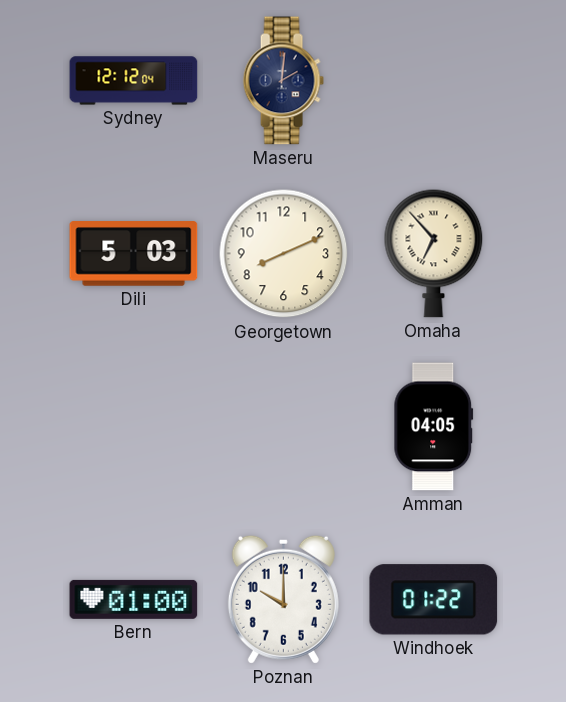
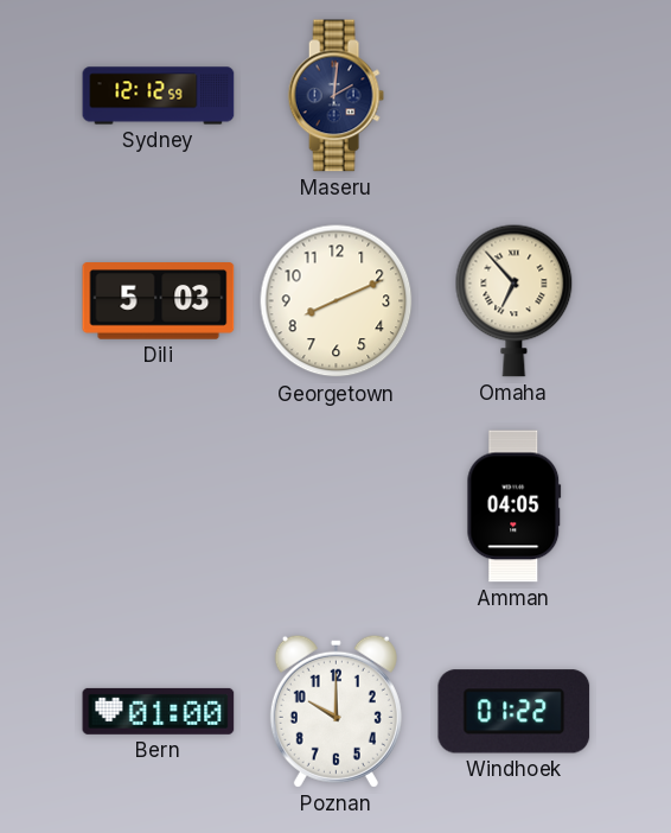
Sydney: 12:12:04 -> 12:12:59
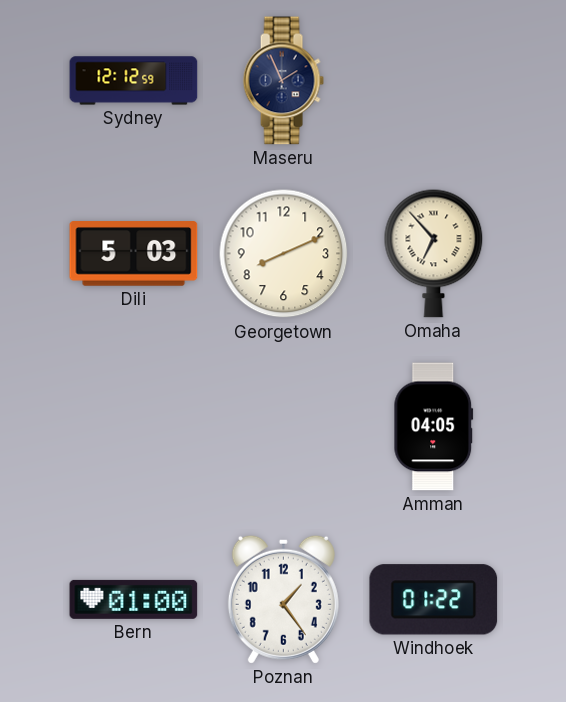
Maseru: 2:01 -> 1:56
Poznan: 10:00 -> 1:24
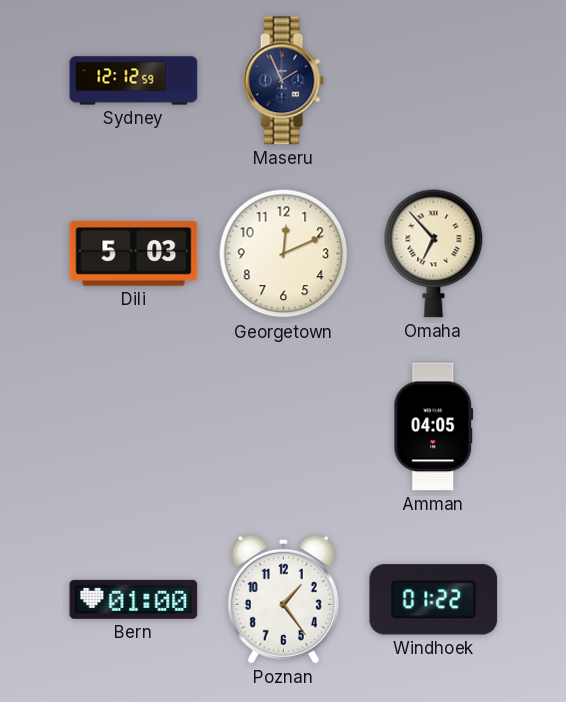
Georgetown: 8:11 -> 12:11
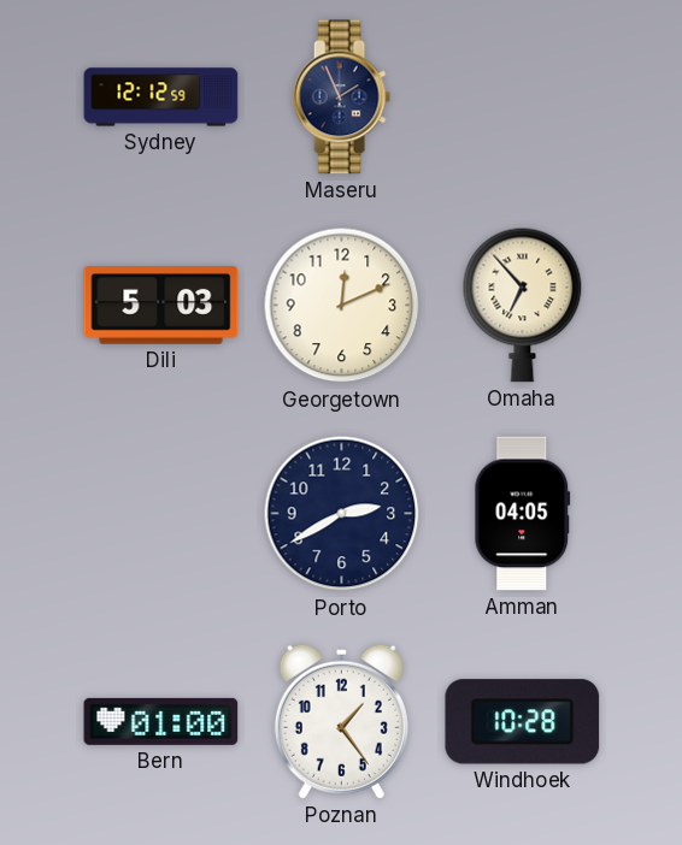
Porto: none -> 2:40
Windhoek: 01:22 -> 10:28
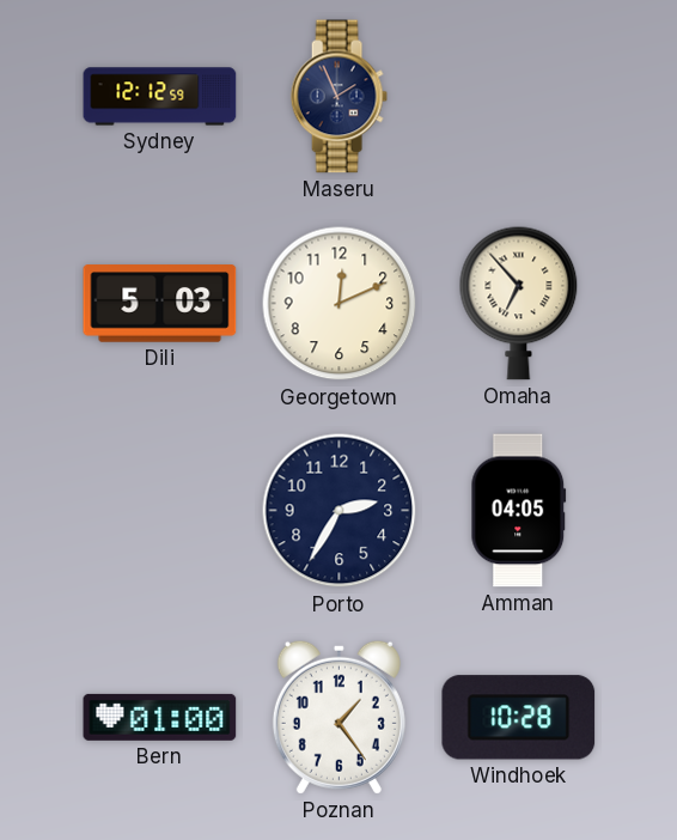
Porto: 2:40 -> 2:35
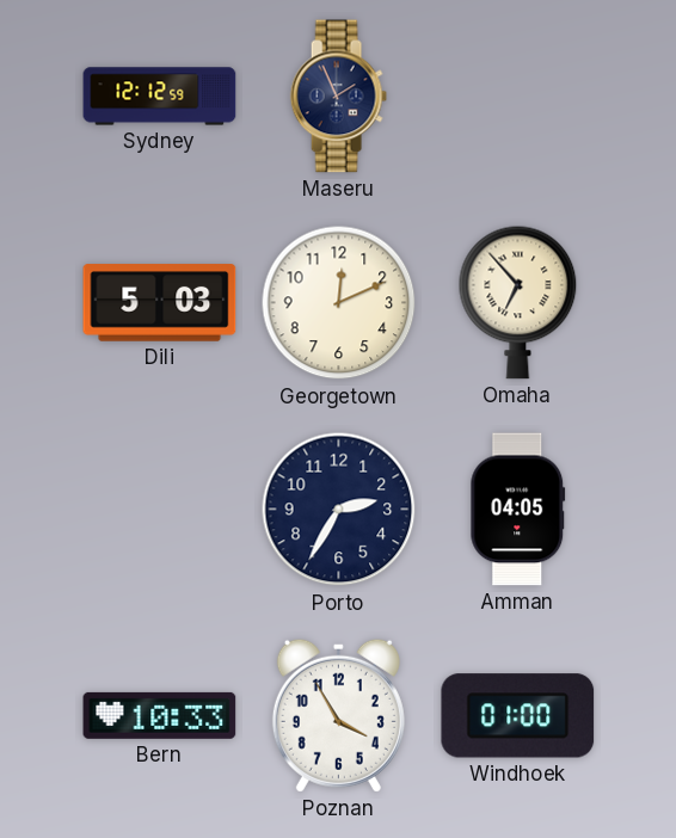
Bern: 01:00 -> 10:33
Poznan: 1:24 -> 3:55
Windhoek: 10:28 -> 01:00
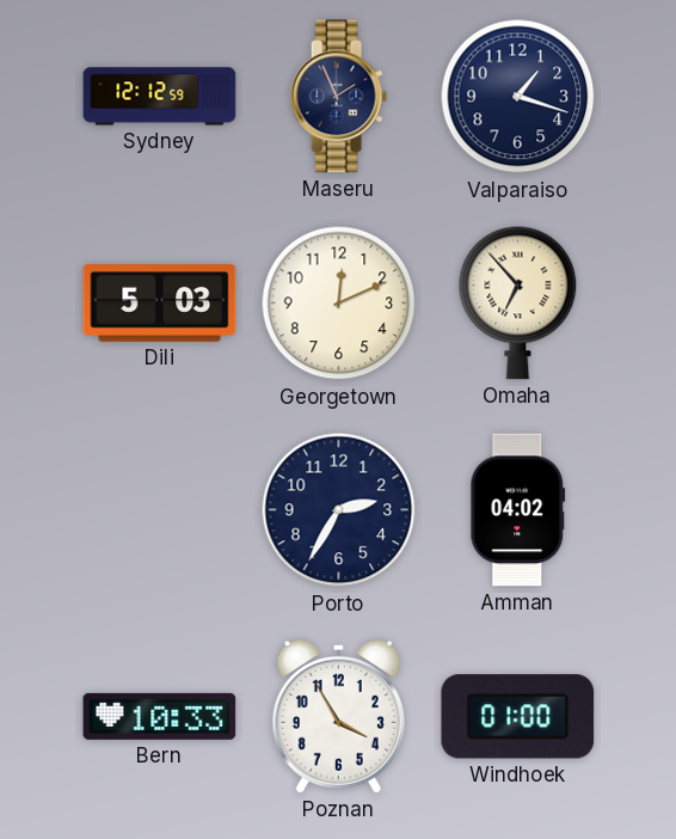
Valparaiso: none -> 1:18
Amman: 04:05 -> 04:02
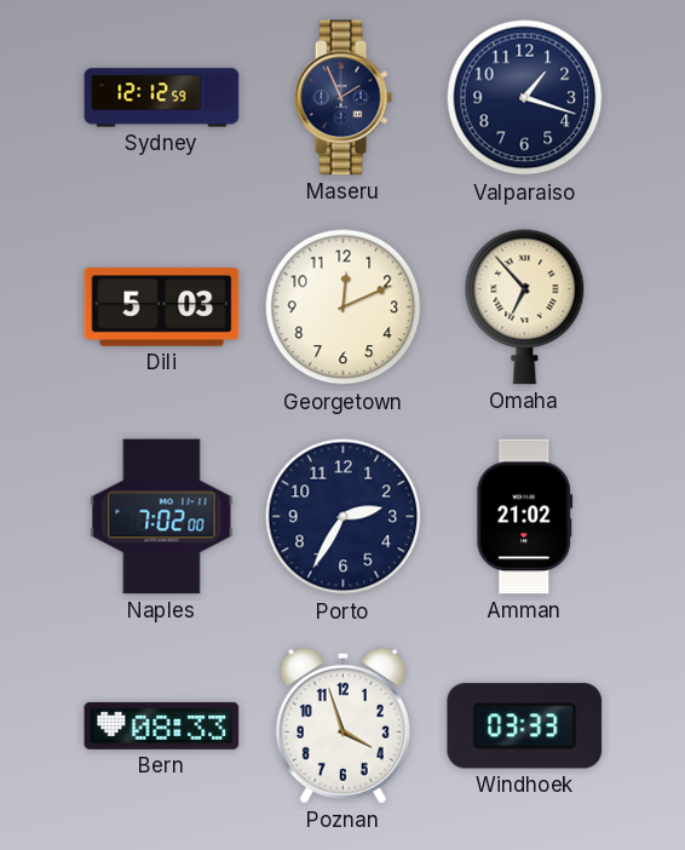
Naples: none -> 7:02
Amman: 04:02 -> 21:02
Bern: 10:33 -> 08:33
Poznan: 3:55 -> 3:57
Windhoek: 01:00 -> 03:33
